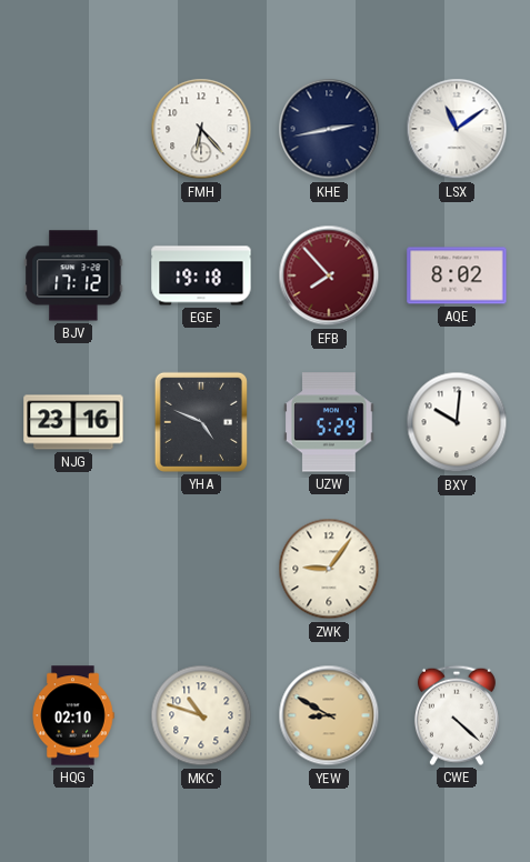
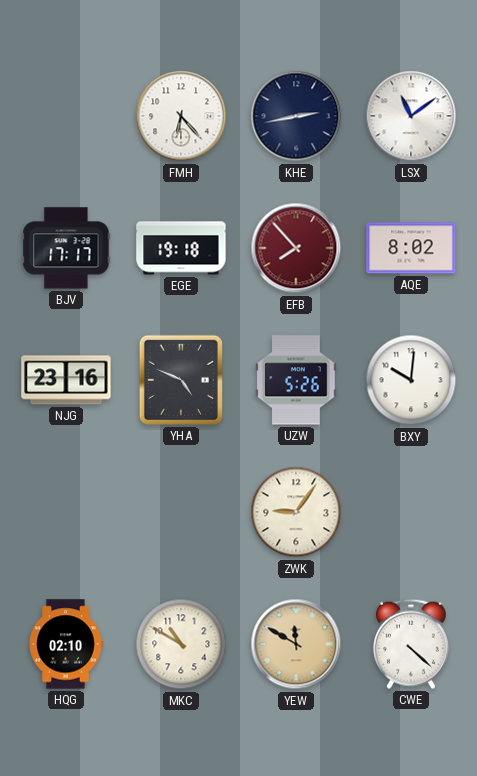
BJV: 17:12 -> 17:17
UZW: 5:29 -> 5:26
MKC: 10:48 -> 10:50
YEW: 8:50 -> 11:50
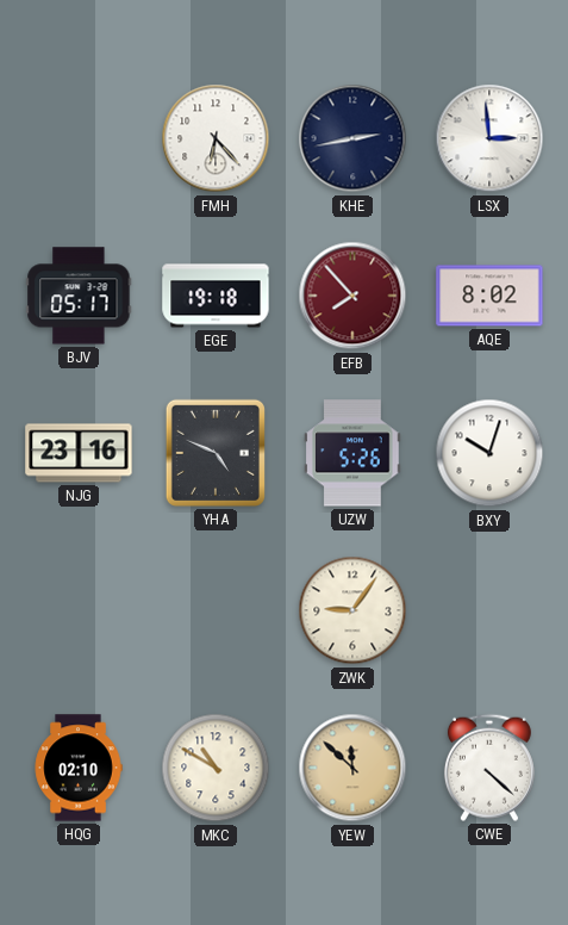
LSX: 11:09 -> 2:59
BJV: 17:17 -> 05:17
BXY: 10:01 -> 10:03
YEW: 11:50 -> 11:52
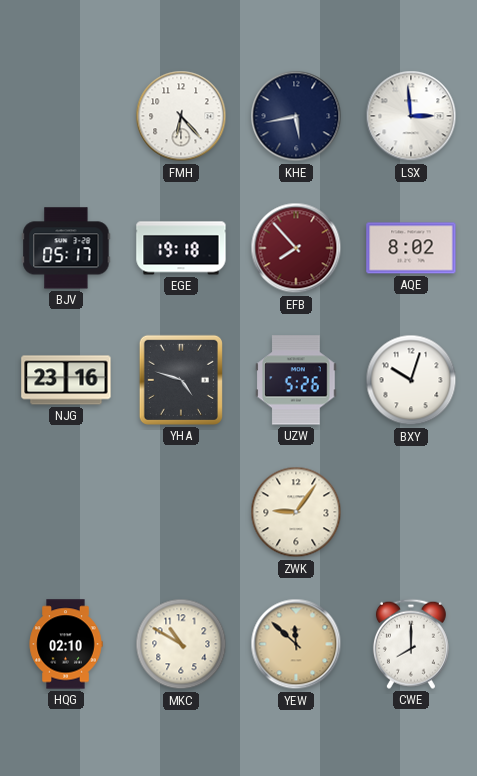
KHE: 2:43 -> 5:43
YHA: 4:49 -> 4:48
CWE: 4:22 -> 8:00
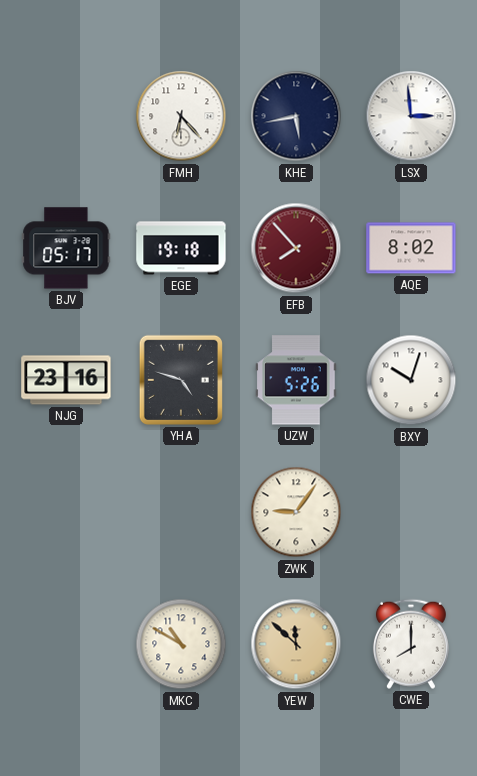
HQG: 02:10 -> none
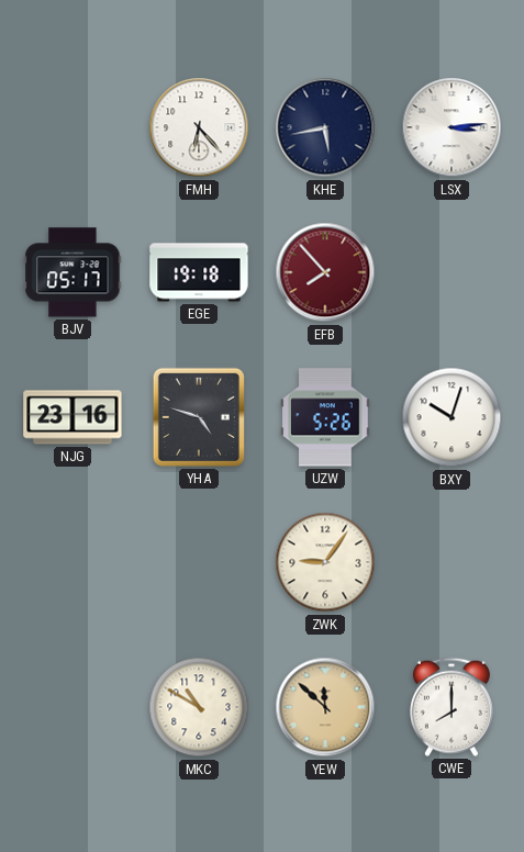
LSX: 2:59 -> 3:14
AQE: 8:02 -> none
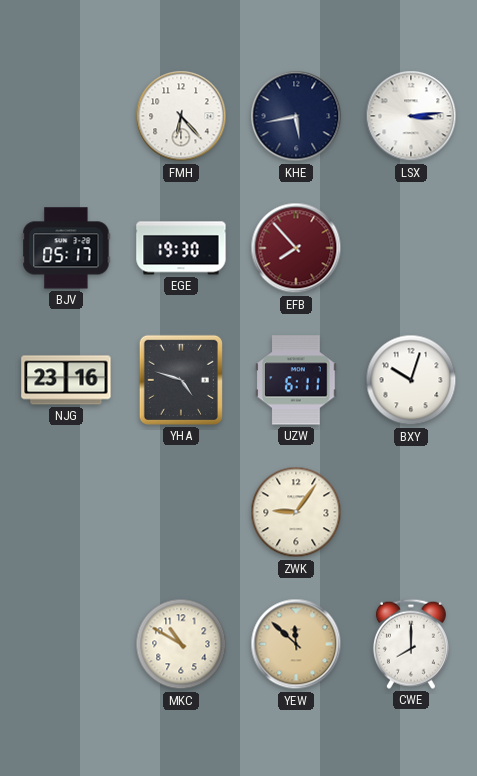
EGE: 19:18 -> 19:30
UZW: 5:26 -> 6:11
